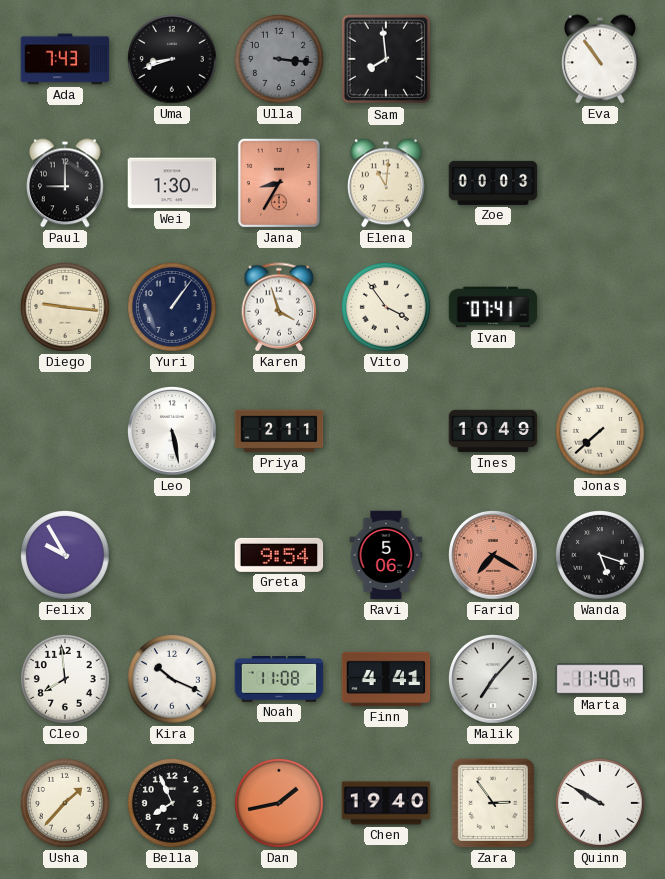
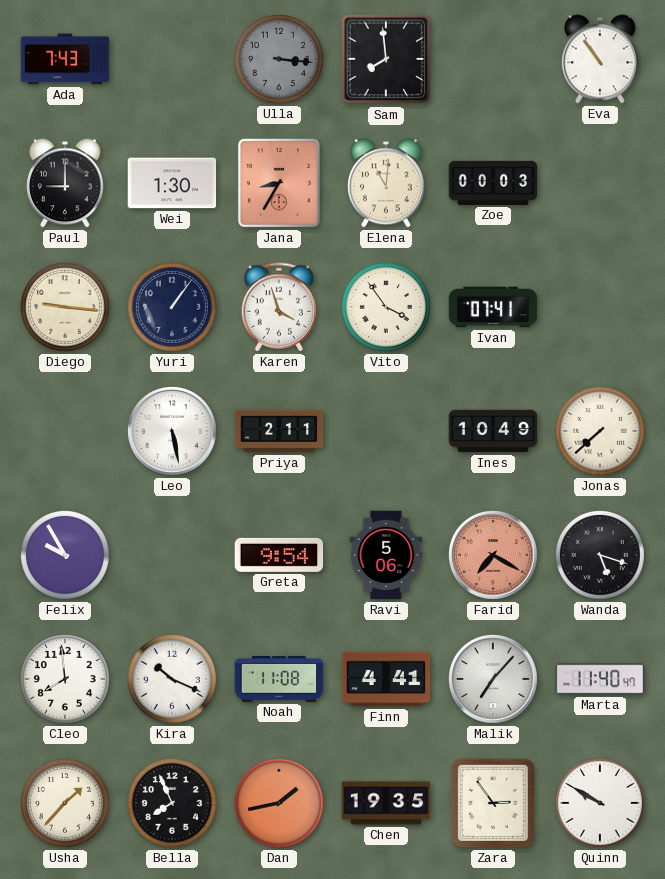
Uma: 8:42 -> none
Chen: 19:40 -> 19:35
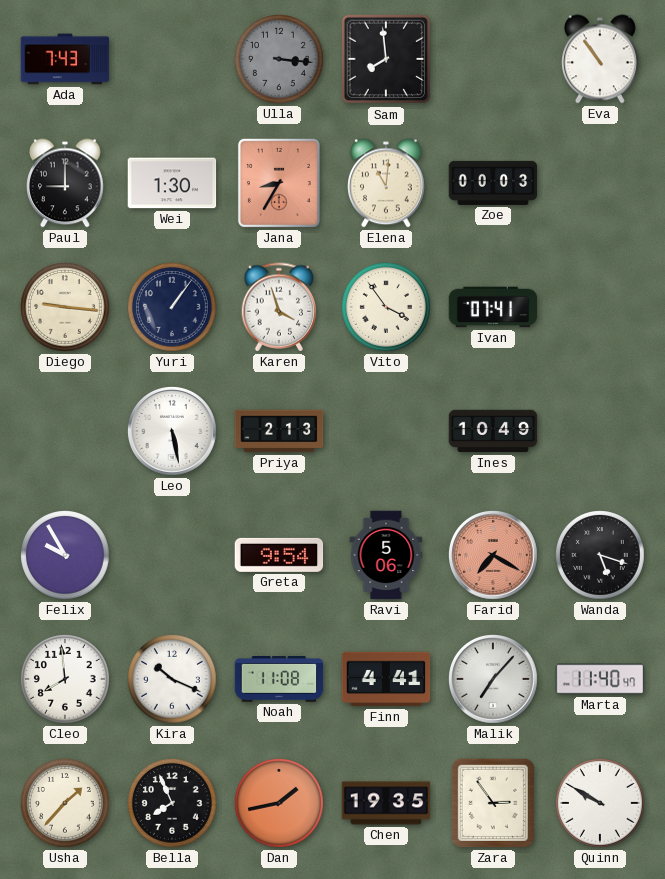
Priya: 2:11 -> 2:13
Jonas: 7:38 -> none
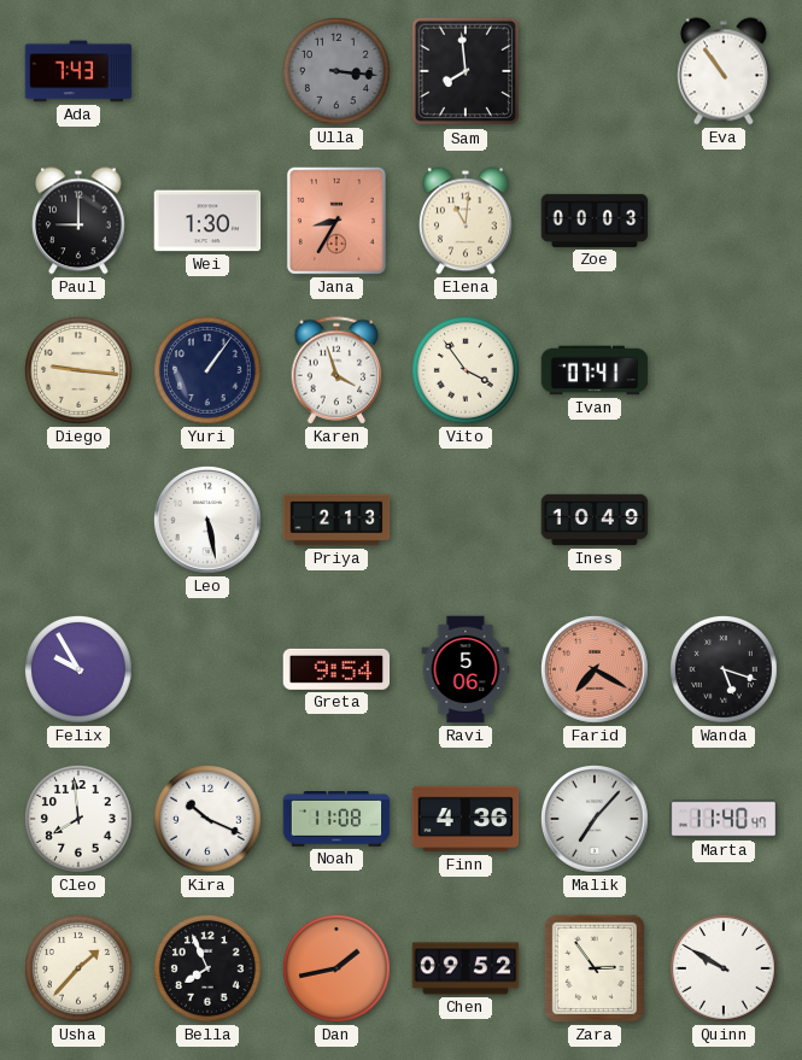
Finn: 4:41 -> 4:36
Chen: 19:35 -> 09:52
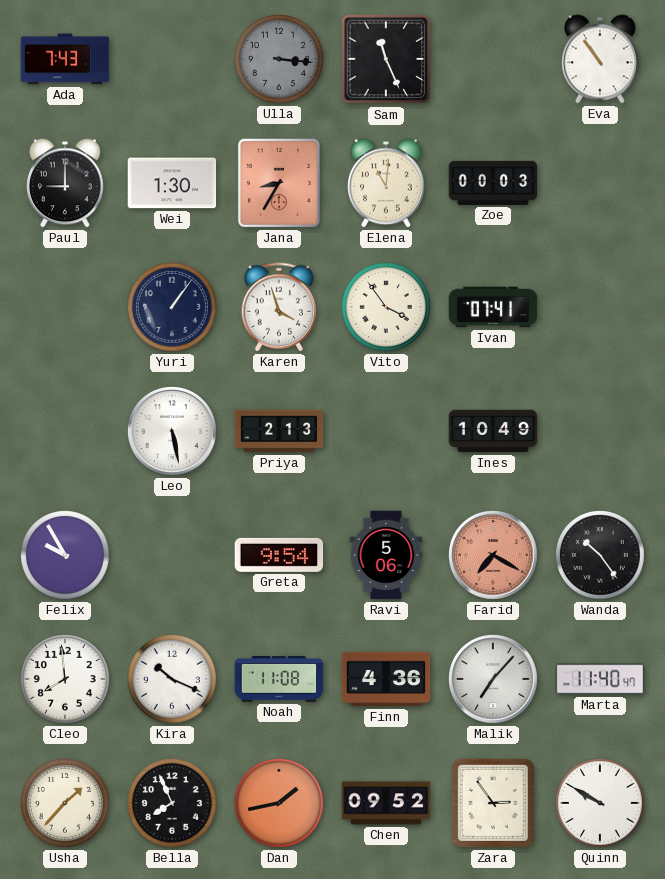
Sam: 7:59 -> 11:26
Diego: 9:16 -> none
Wanda: 5:18 -> 10:24
